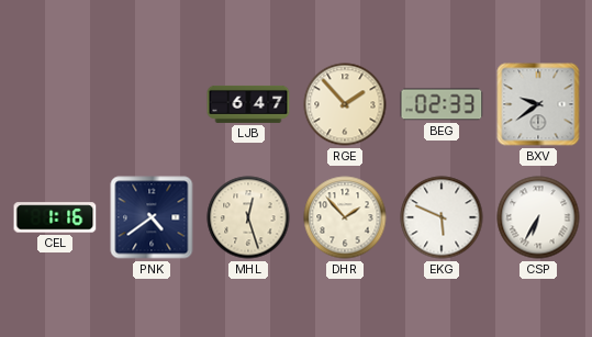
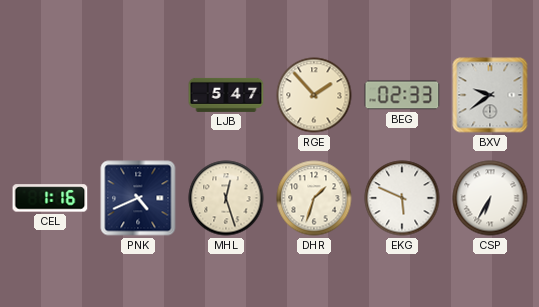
LJB: 6:47 -> 5:47
PNK: 4:39 -> 4:41
DHR: 1:53 -> 1:33
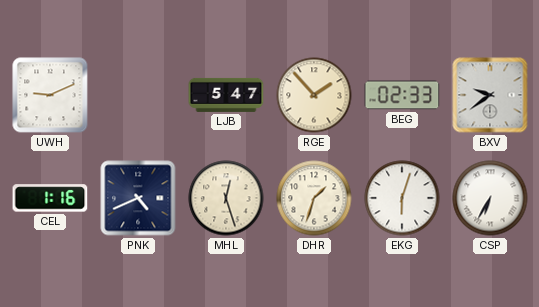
UWH: none -> 9:11
EKG: 5:49 -> 6:03
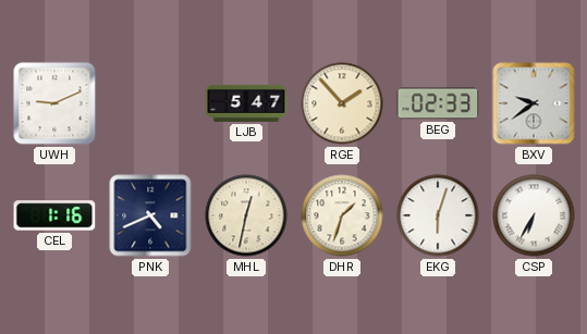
MHL: 12:27 -> 12:32
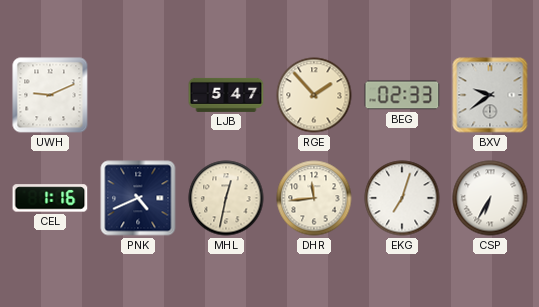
DHR: 1:33 -> 11:44
EKG: 6:03 -> 7:03
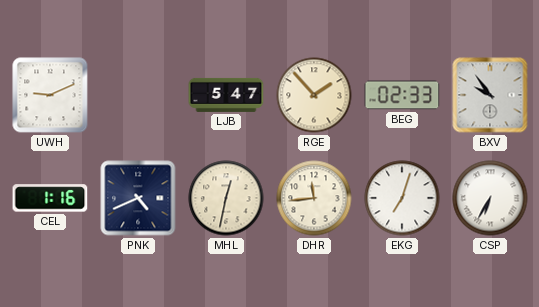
BXV: 9:39 -> 9:54
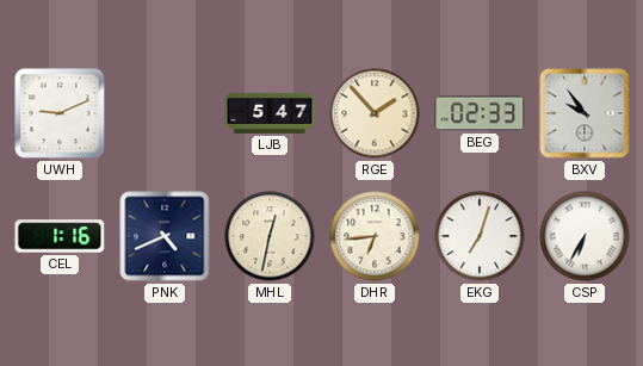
DHR: 11:44 -> 6:44
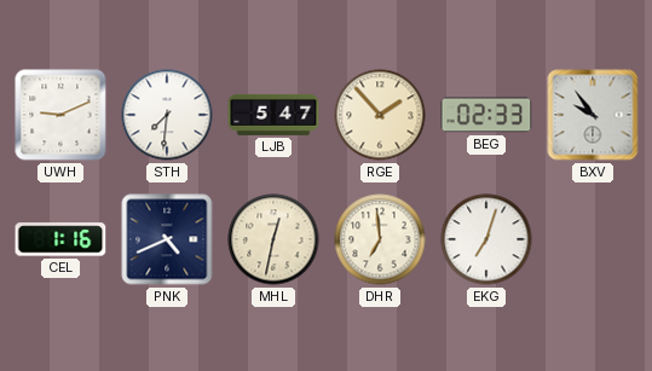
STH: none -> 7:31
DHR: 6:44 -> 6:59
CSP: 6:35 -> none
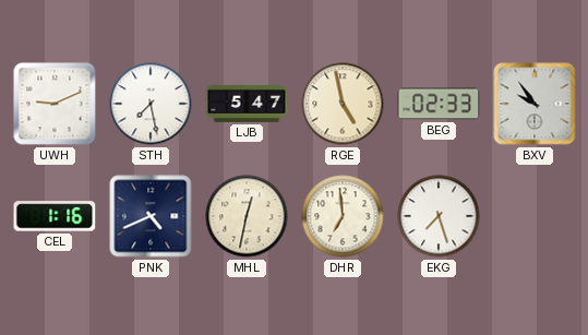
STH: 7:31 -> 7:28
RGE: 1:53 -> 4:58
EKG: 7:03 -> 7:27
